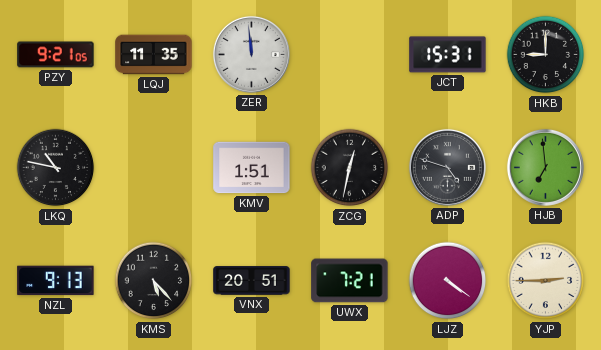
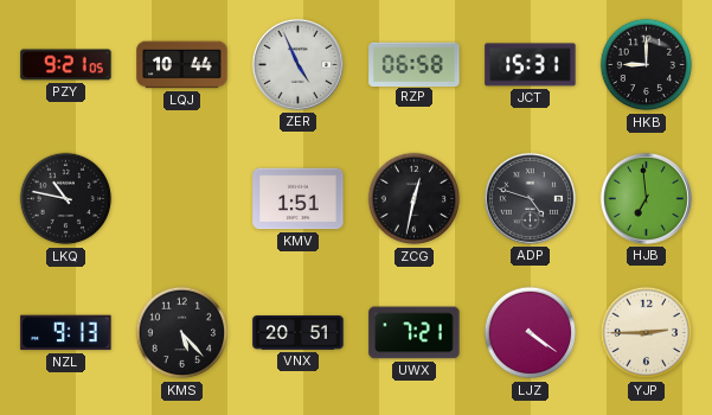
LQJ: 11:35 -> 10:44
ZER: 11:59 -> 4:56
RZP: none -> 06:58
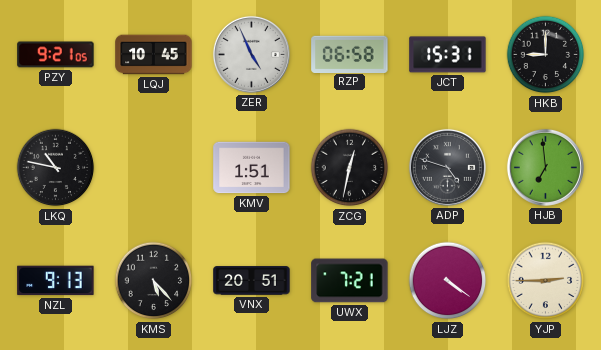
LQJ: 10:44 -> 10:45
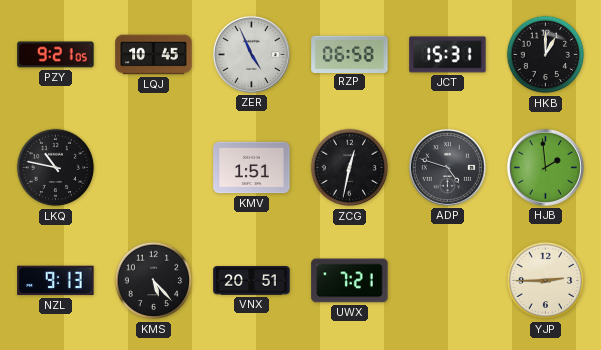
HKB: 9:00 -> 1:00
HJB: 6:59 -> 1:59
LJZ: 4:21 -> none
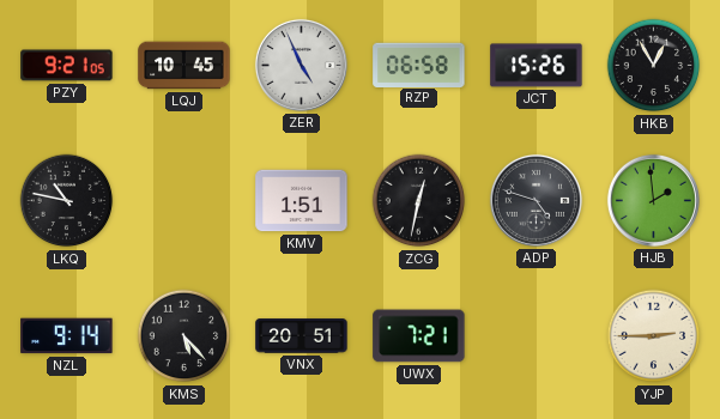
JCT: 15:31 -> 15:26
HKB: 1:00 -> 12:55
NZL: 9:13 -> 9:14
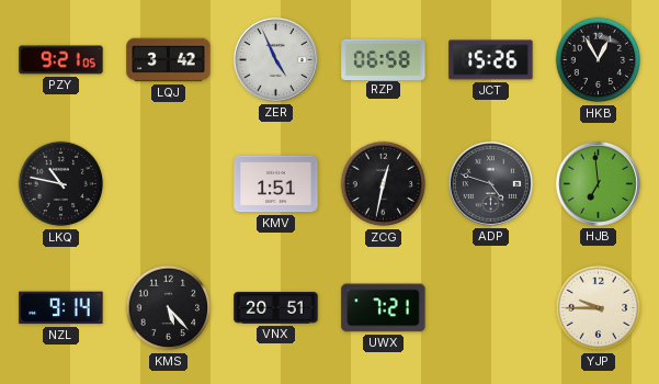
LQJ: 10:45 -> 3:42
HJB: 1:59 -> 6:59
YJP: 2:45 -> 9:45
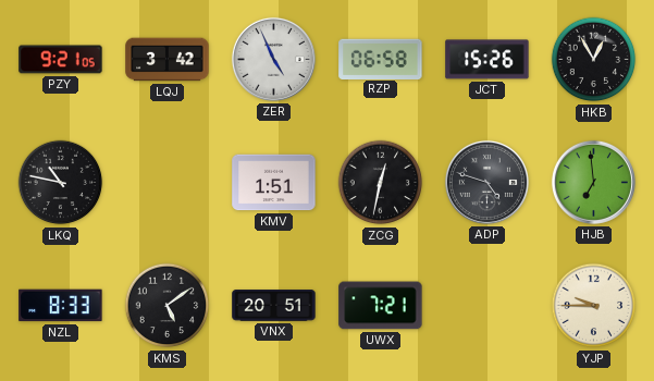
NZL: 9:14 -> 8:33
KMS: 5:23 -> 5:09
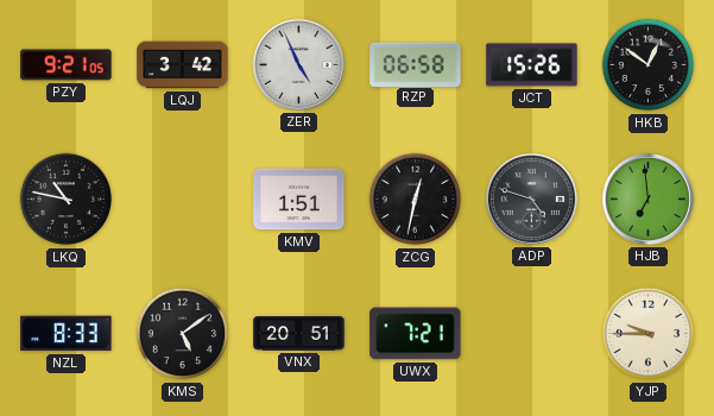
HKB: 12:55 -> 12:51
